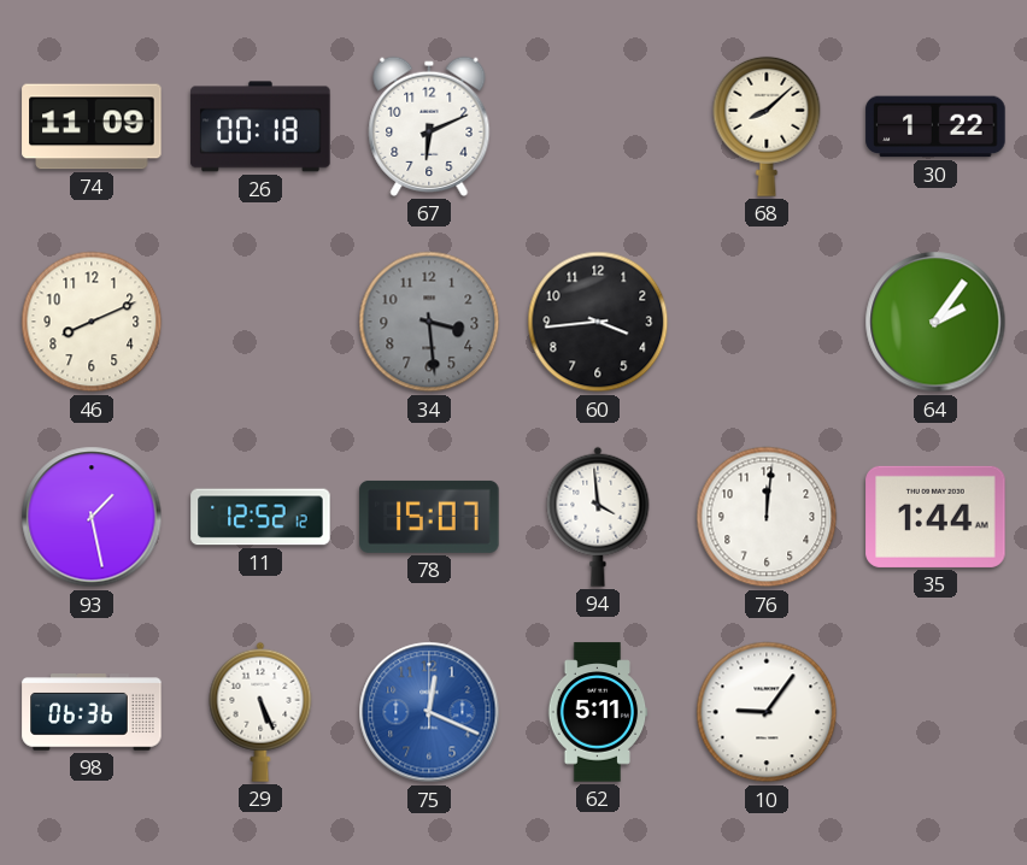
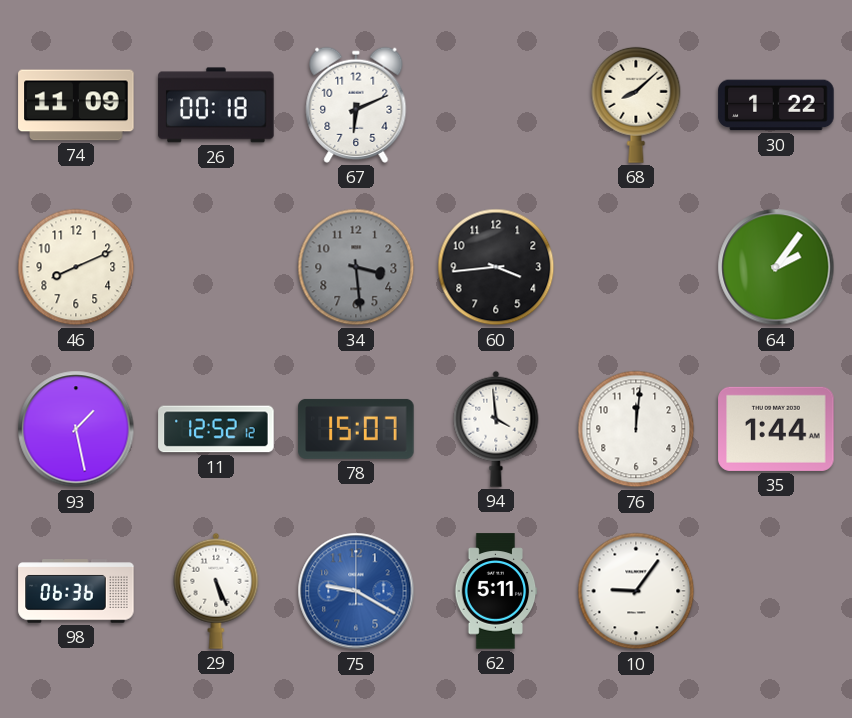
75: 12:19 -> 9:20
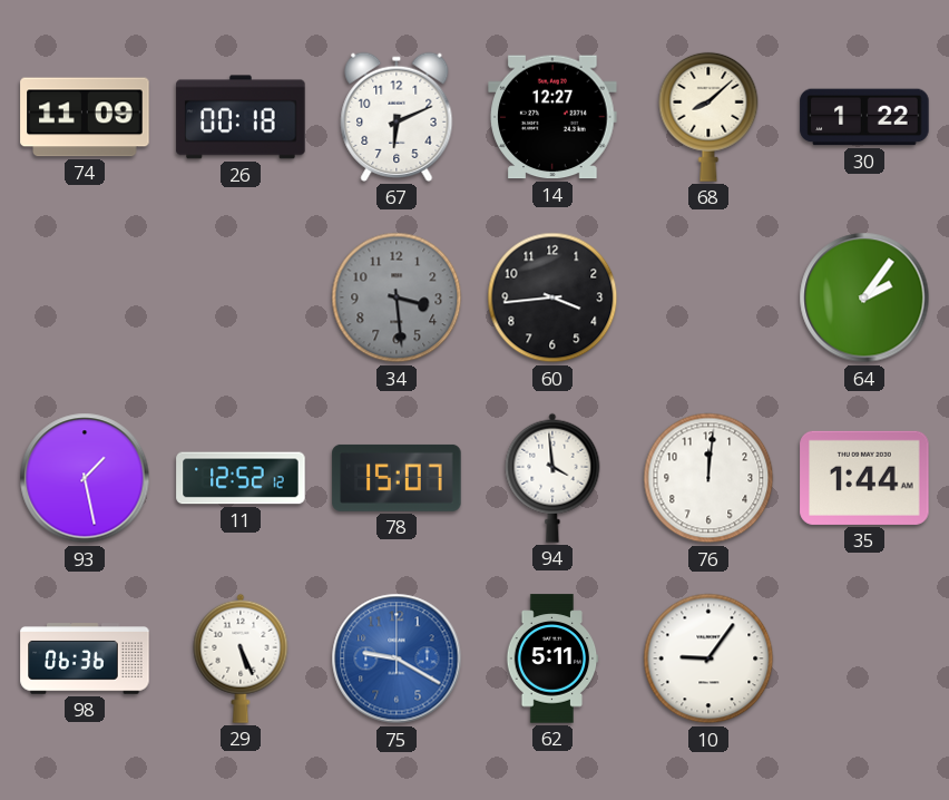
14: none -> 12:27
46: 8:11 -> none
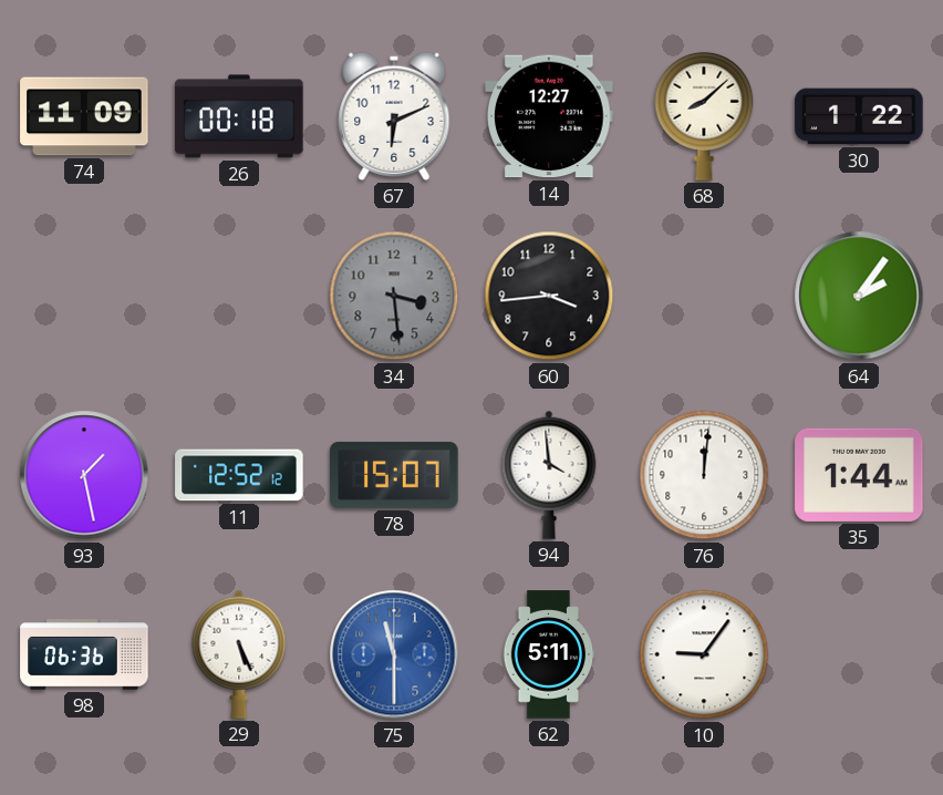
75: 9:20 -> 11:30
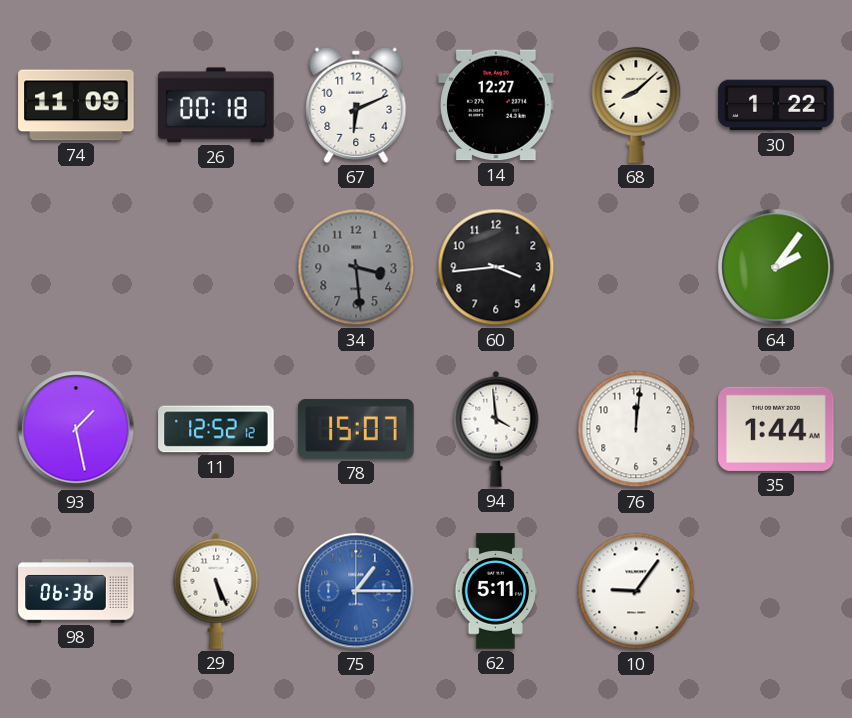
75: 11:30 -> 1:15
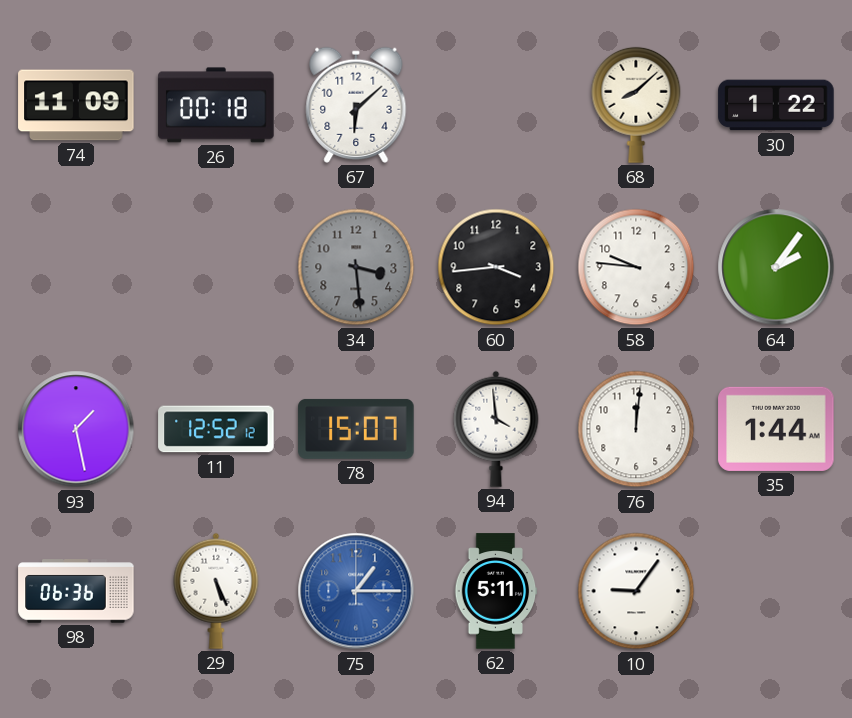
67: 6:11 -> 6:08
14: 12:27 -> none
58: none -> 9:46
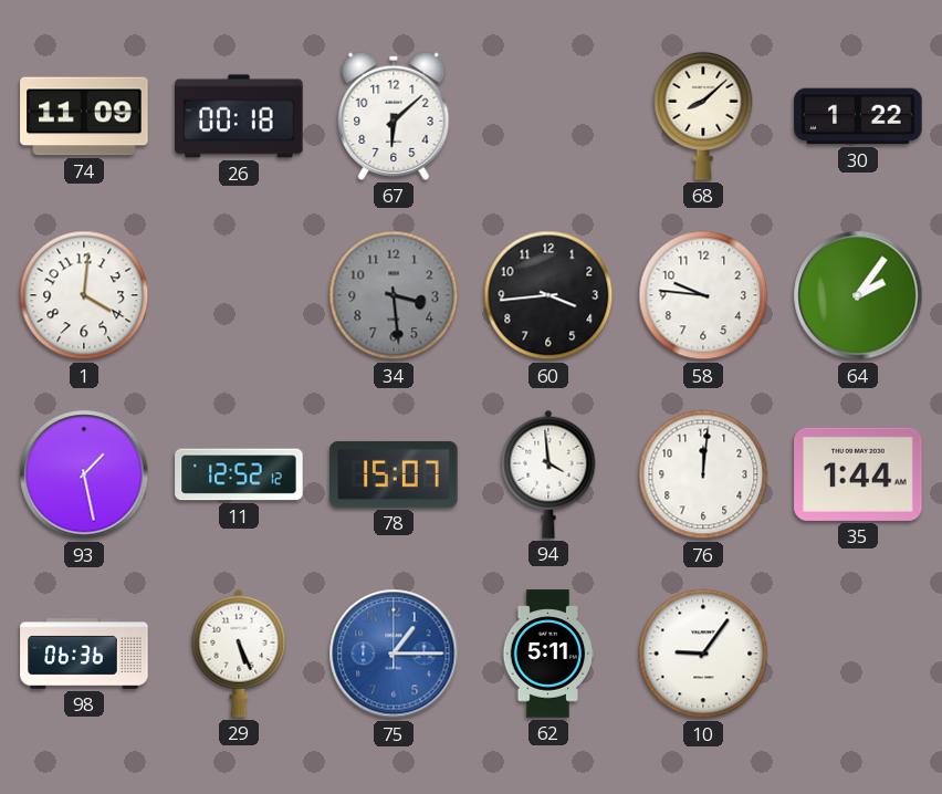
1: none -> 4:01
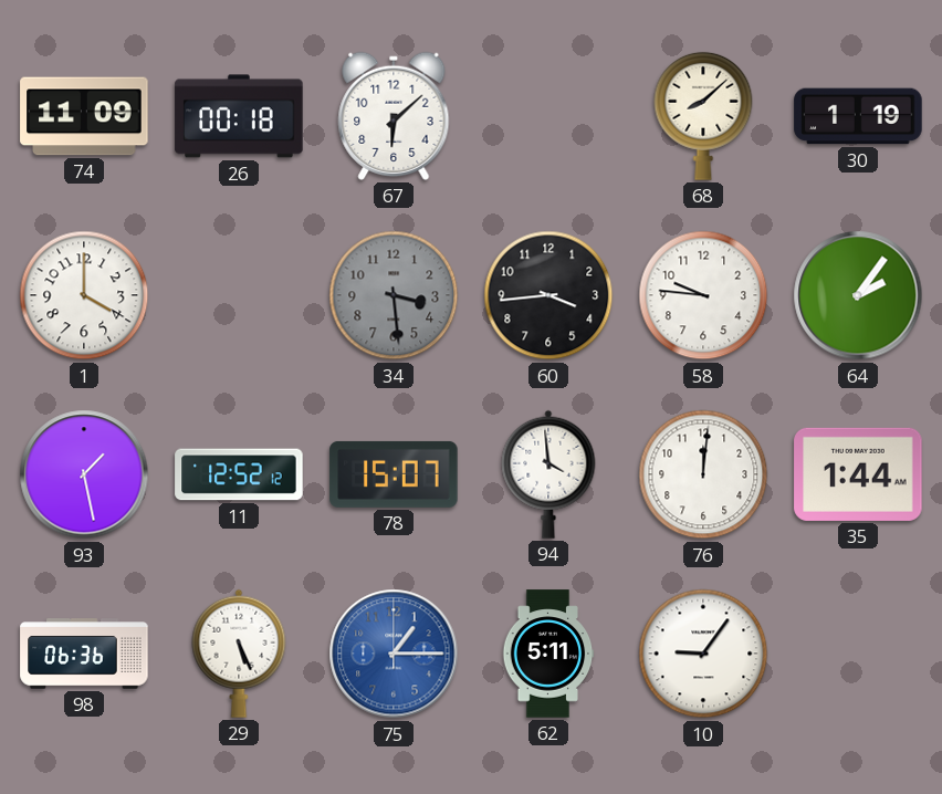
30: 1:22 -> 1:19
1: 4:01 -> 4:00
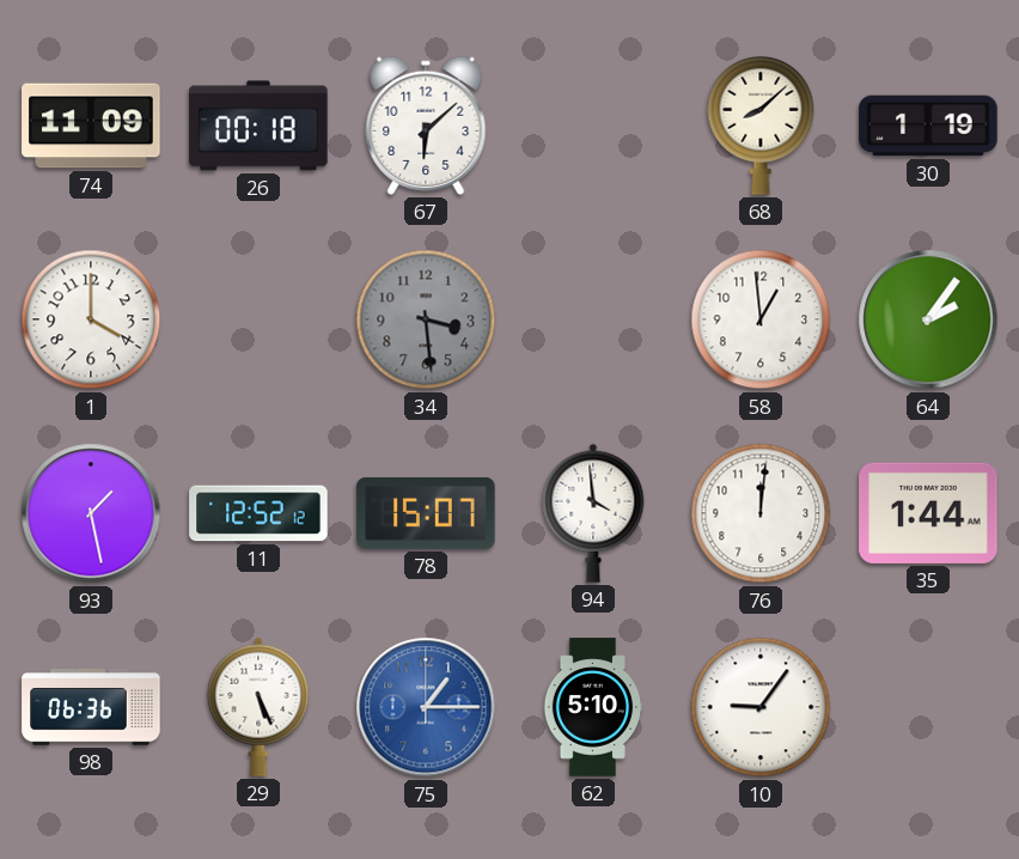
60: 3:44 -> none
58: 9:46 -> 12:59
62: 5:11 -> 5:10
